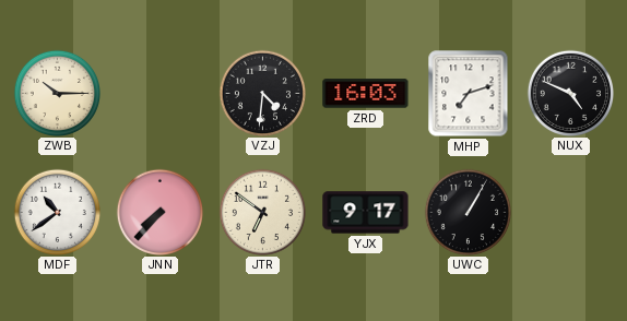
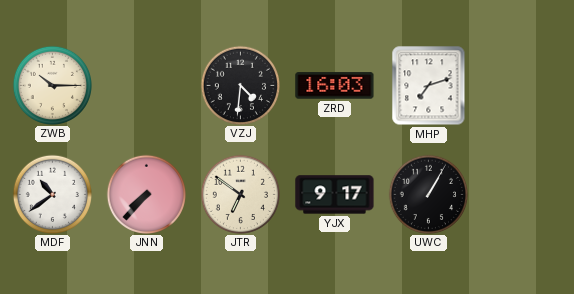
NUX: 4:49 -> none
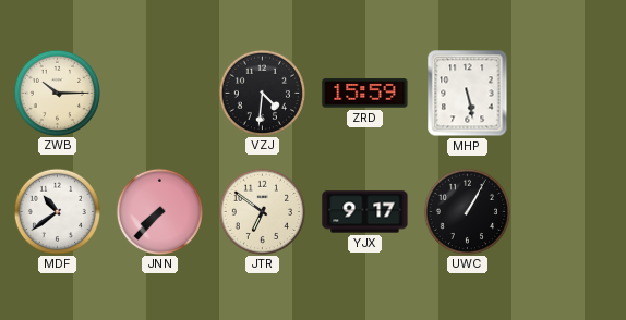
ZRD: 16:03 -> 15:59
MHP: 7:12 -> 5:28
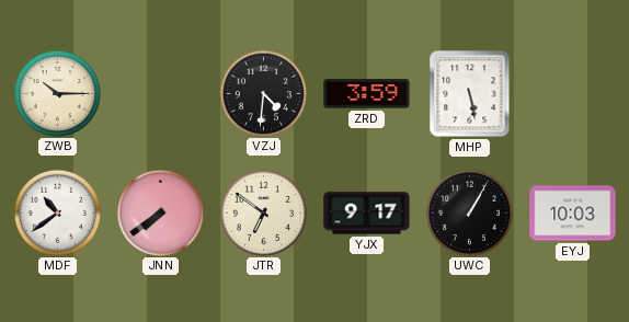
ZRD: 15:59 -> 3:59
JNN: 7:37 -> 7:39
EYJ: none -> 10:03
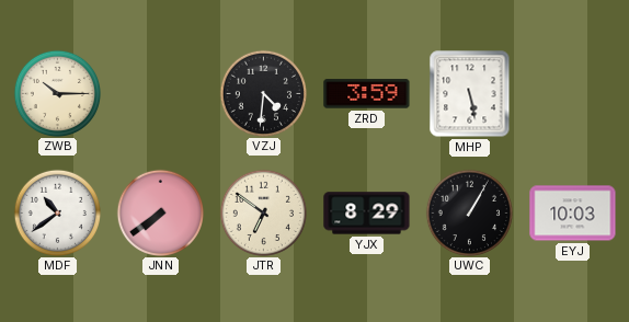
YJX: 9:17 -> 8:29
